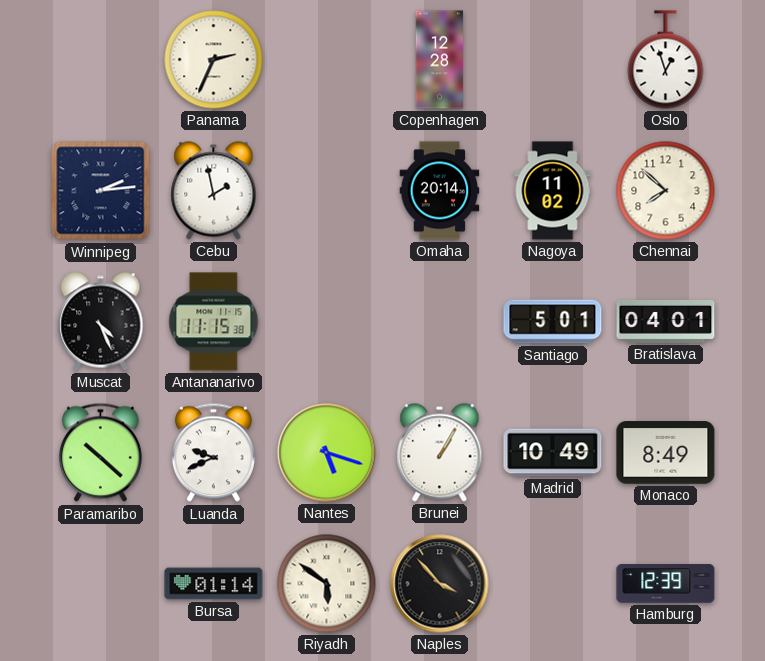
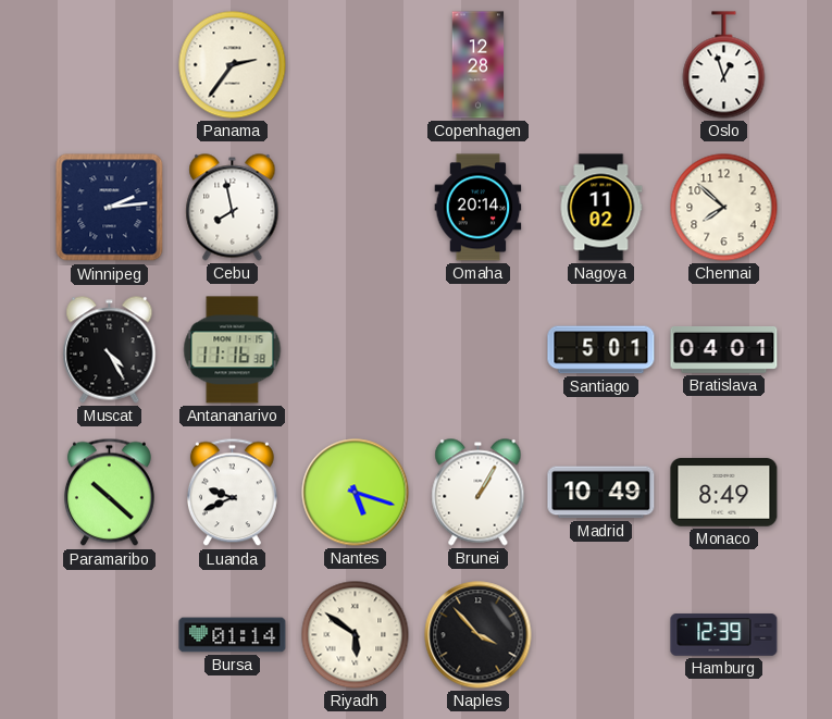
Panama: 2:34 -> 2:36
Cebu: 1:58 -> 7:58
Muscat: 4:26 -> 4:25
Antananarivo: 11:15 -> 11:16
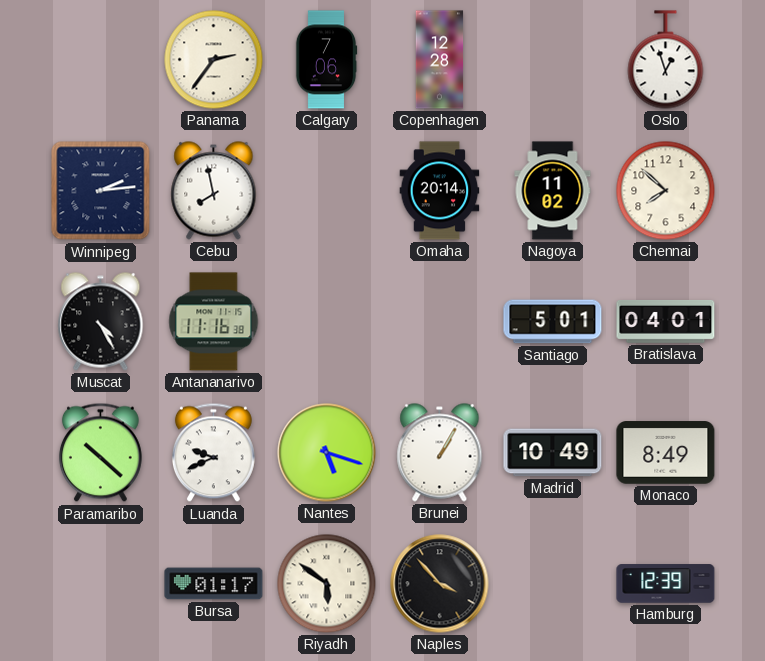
Calgary: none -> 7:06
Bursa: 01:14 -> 01:17
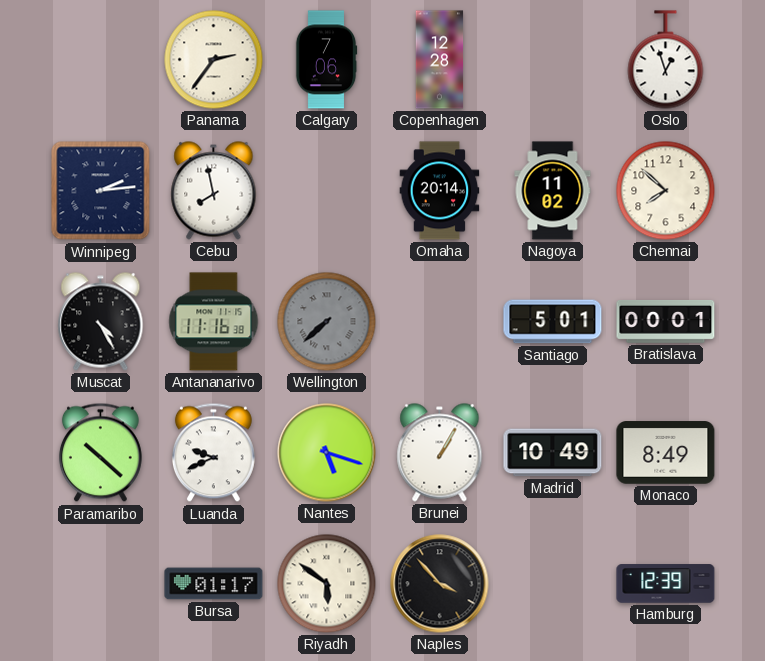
Wellington: none -> 7:38
Bratislava: 04:01 -> 00:01
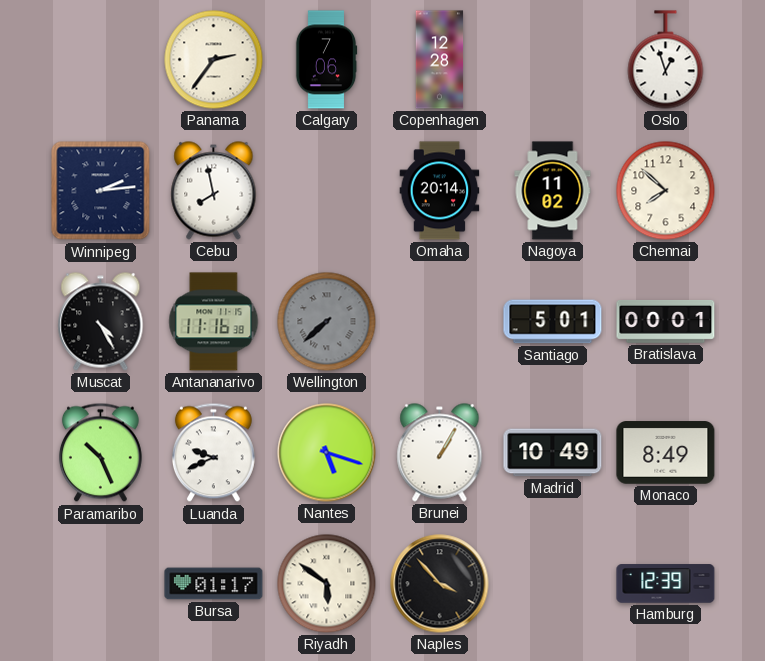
Paramaribo: 10:22 -> 10:26
